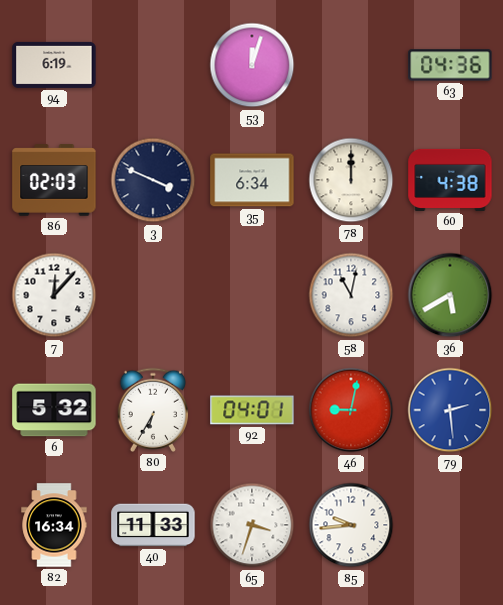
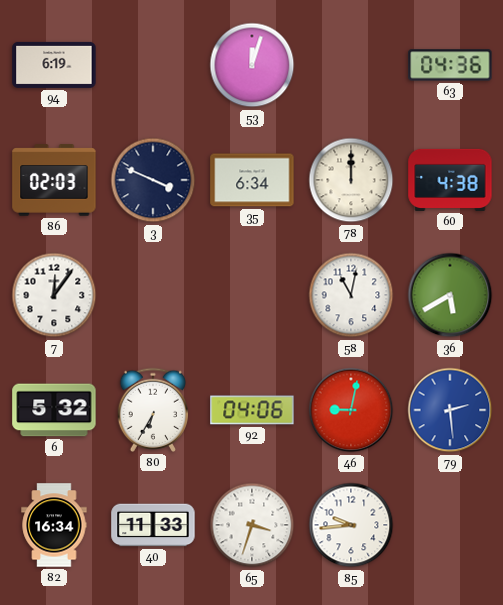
7: 12:07 -> 12:06
92: 04:01 -> 04:06
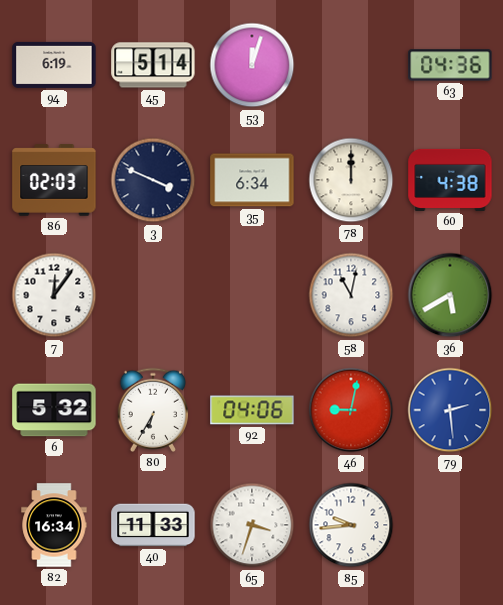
45: none -> 5:14
